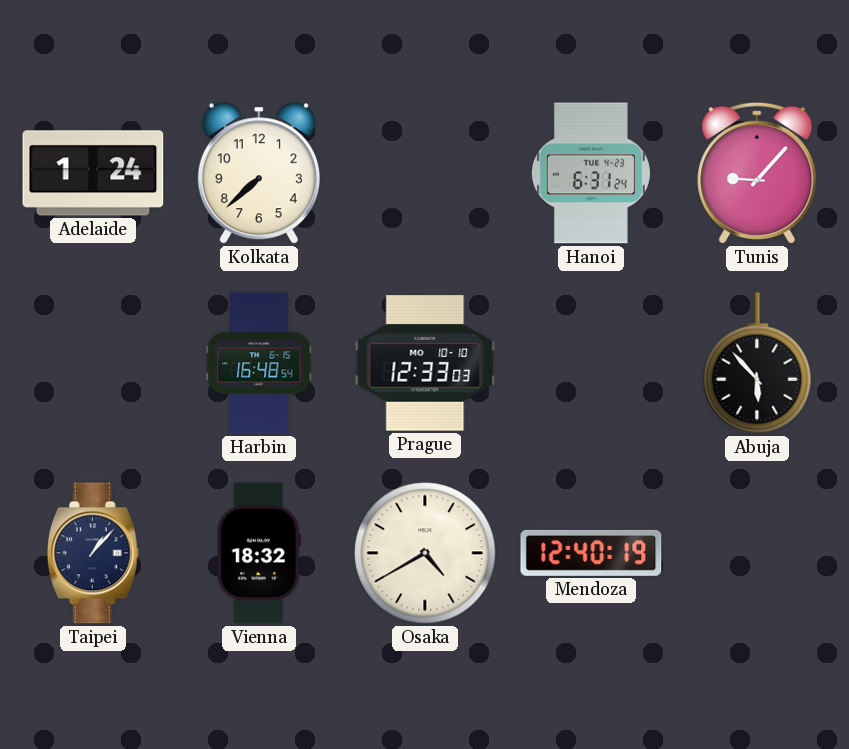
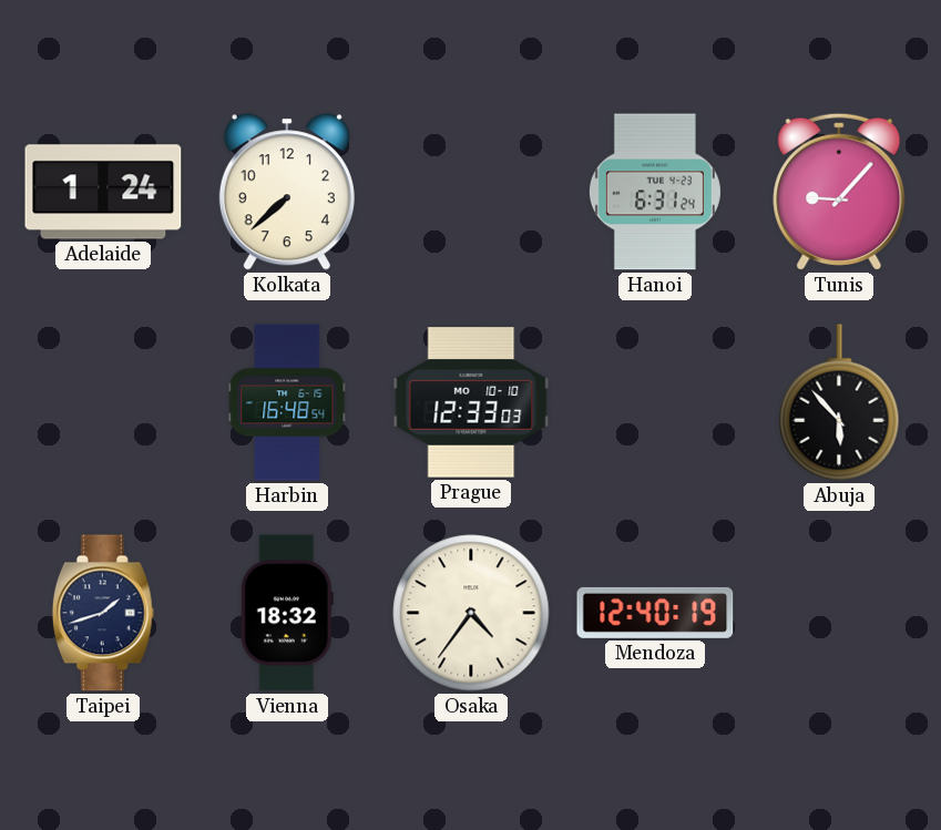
Taipei: 1:07 -> 1:42
Osaka: 4:40 -> 4:36
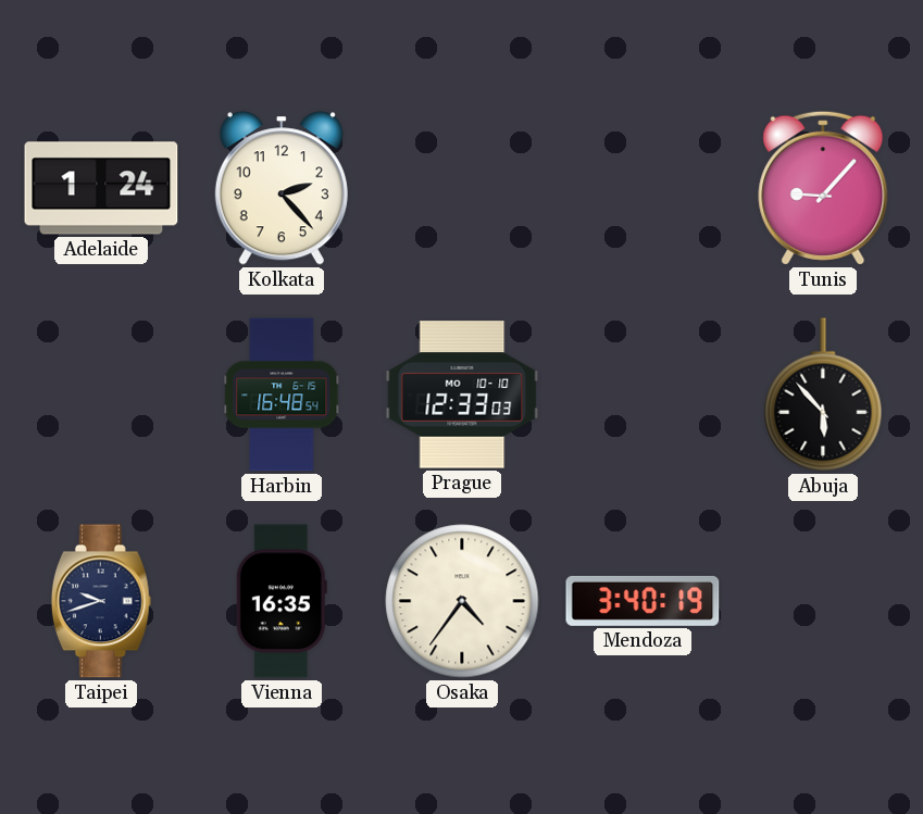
Kolkata: 7:38 -> 2:23
Hanoi: 6:31 -> none
Taipei: 1:42 -> 9:42
Vienna: 18:32 -> 16:35
Mendoza: 12:40 -> 3:40
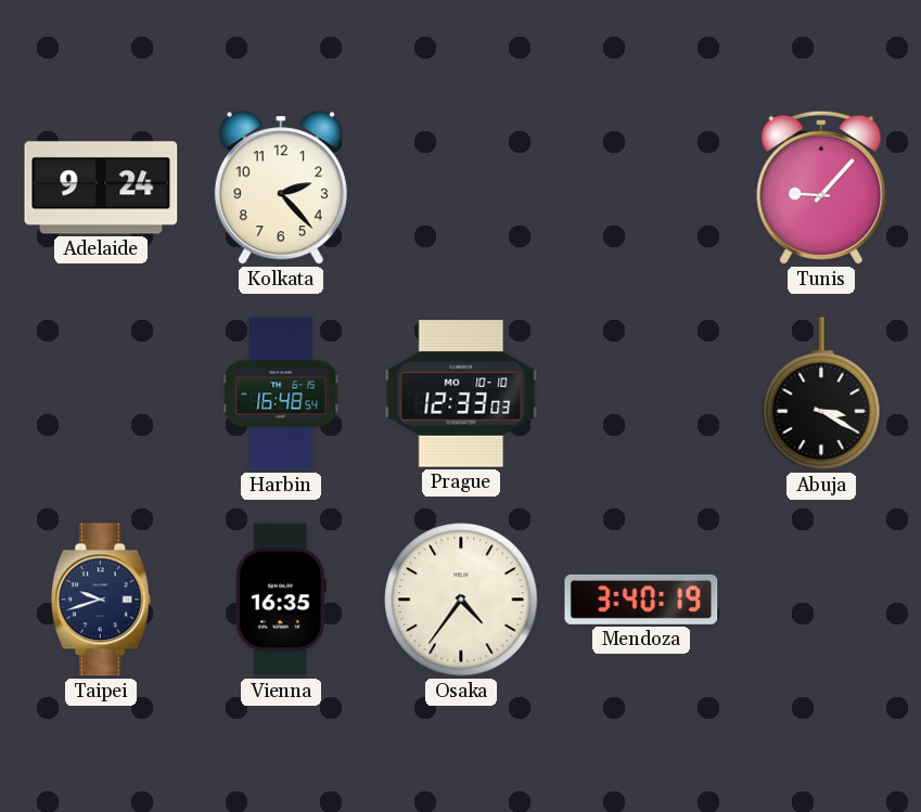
Adelaide: 1:24 -> 9:24
Abuja: 5:53 -> 3:20
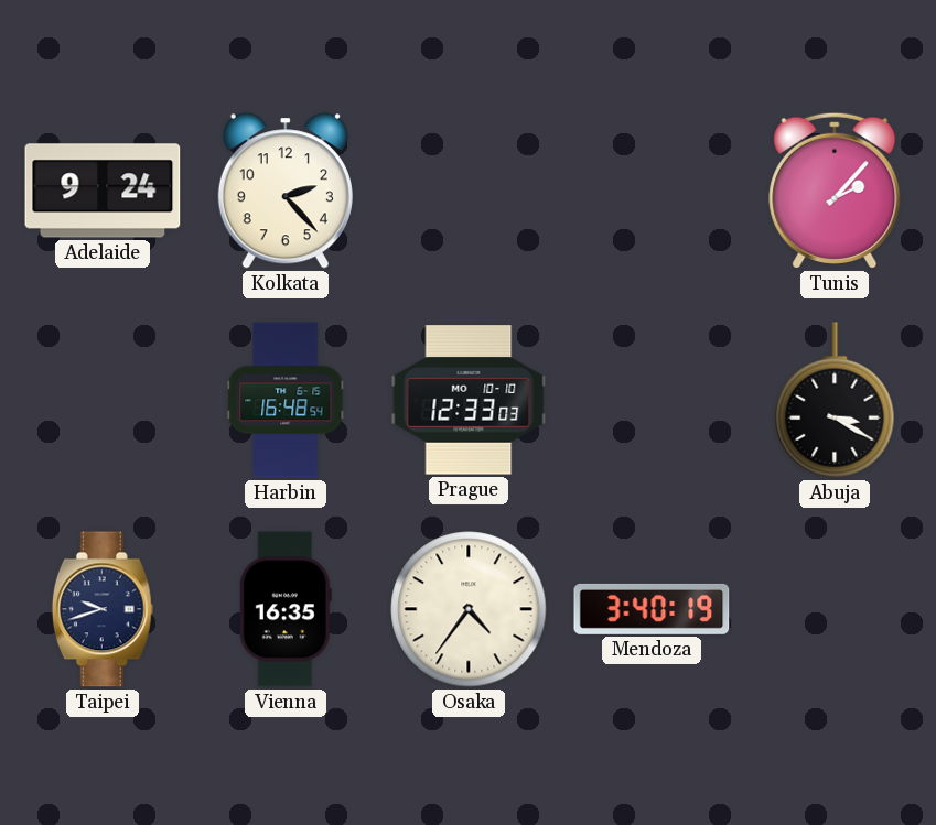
Tunis: 9:07 -> 2:07
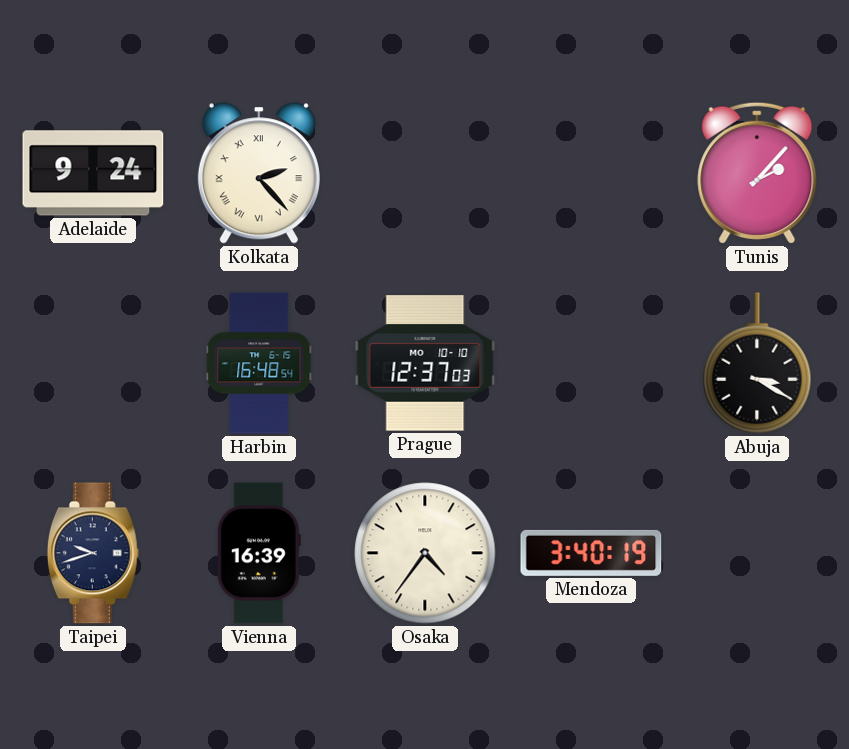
Kolkata numerals: Arabic -> Roman
Prague: 12:33 -> 12:37
Vienna: 16:35 -> 16:39
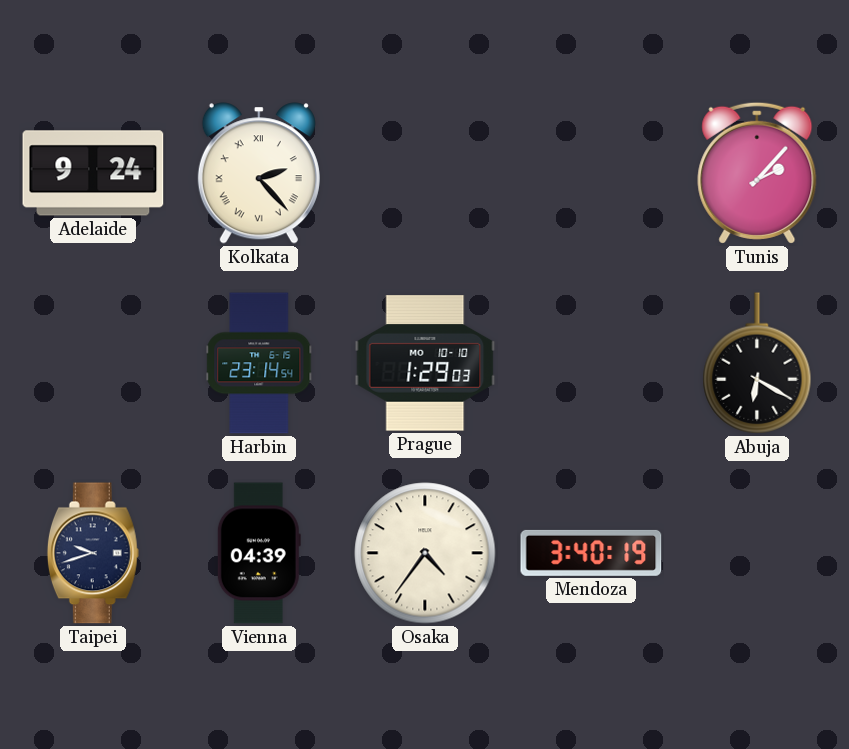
Harbin: 16:48 -> 23:14
Prague: 12:37 -> 1:29
Abuja: 3:20 -> 6:20
Vienna: 16:39 -> 04:39
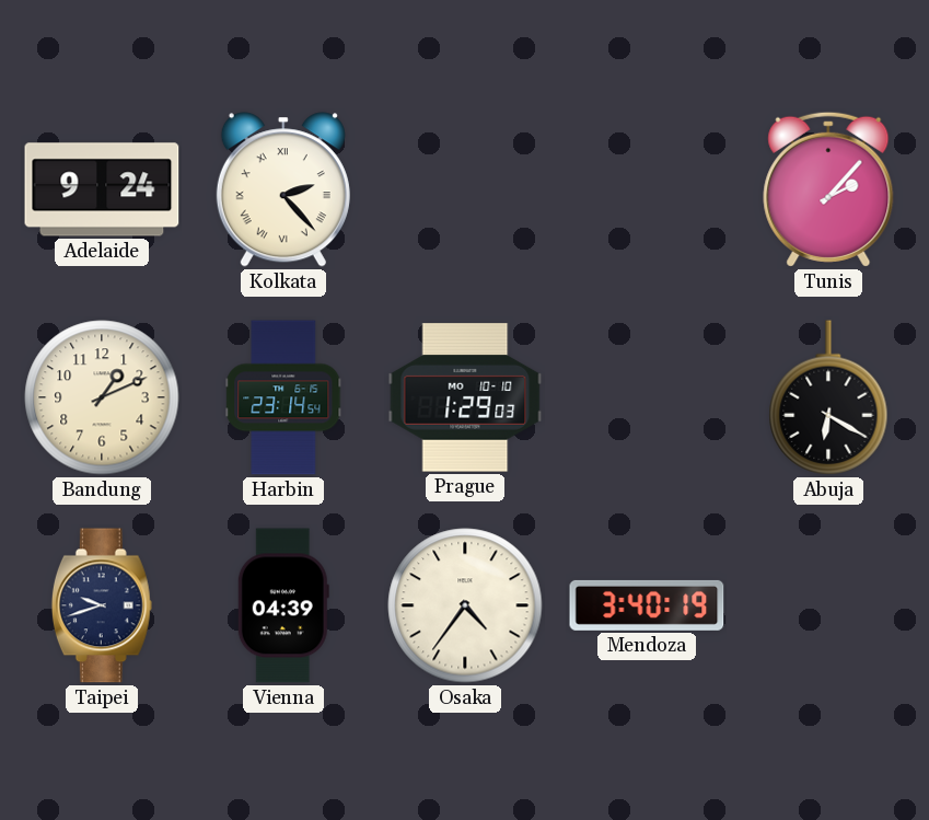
Bandung: none -> 1:11
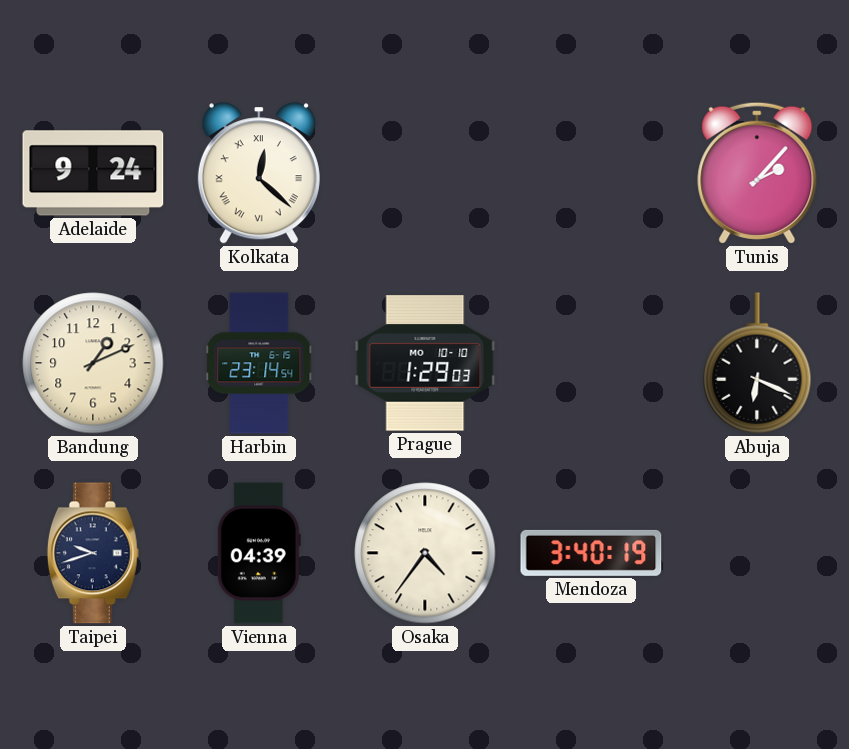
Kolkata: 2:23 -> 12:22
Abuja: 6:20 -> 6:19
